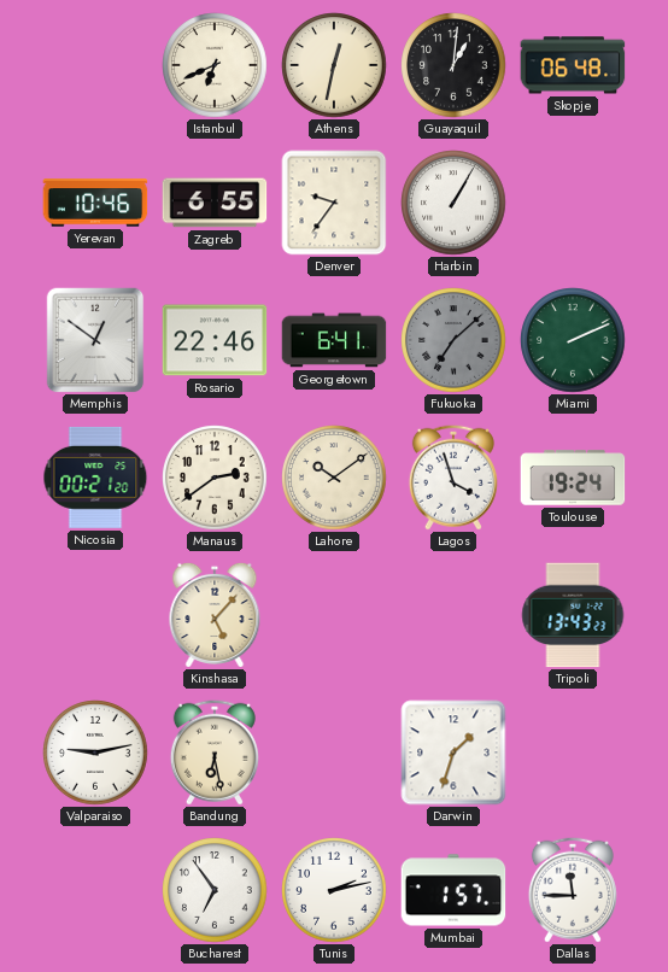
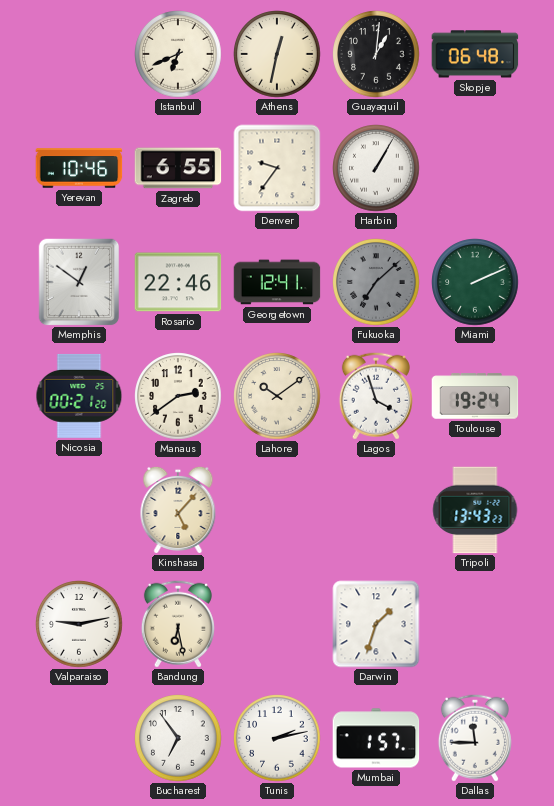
Georgetown: 6:41 -> 12:41
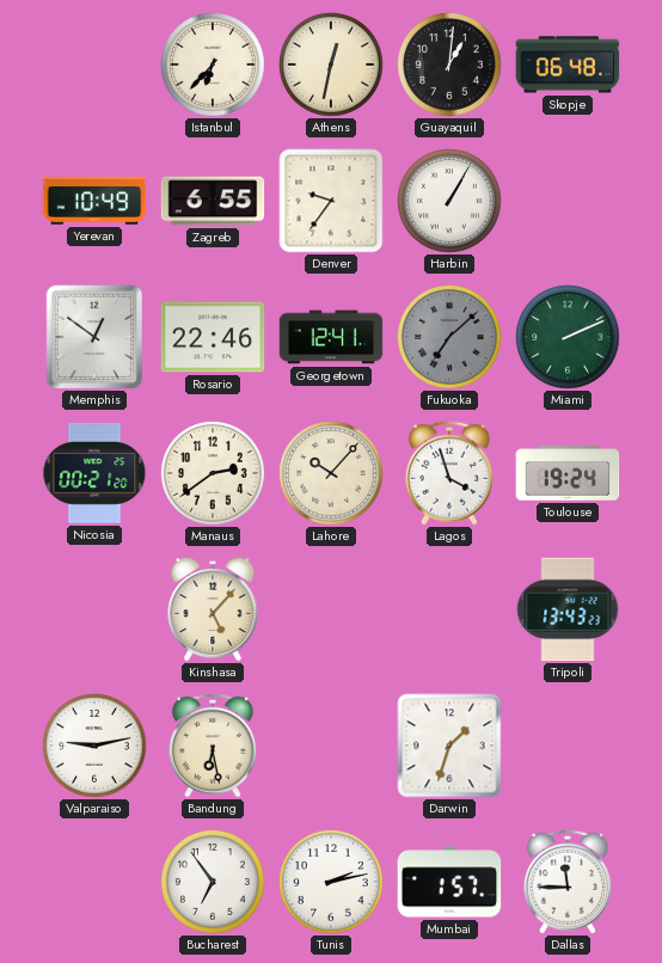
Istanbul: 6:41 -> 6:37
Yerevan: 10:46 -> 10:49
Lahore: 10:09 -> 10:07
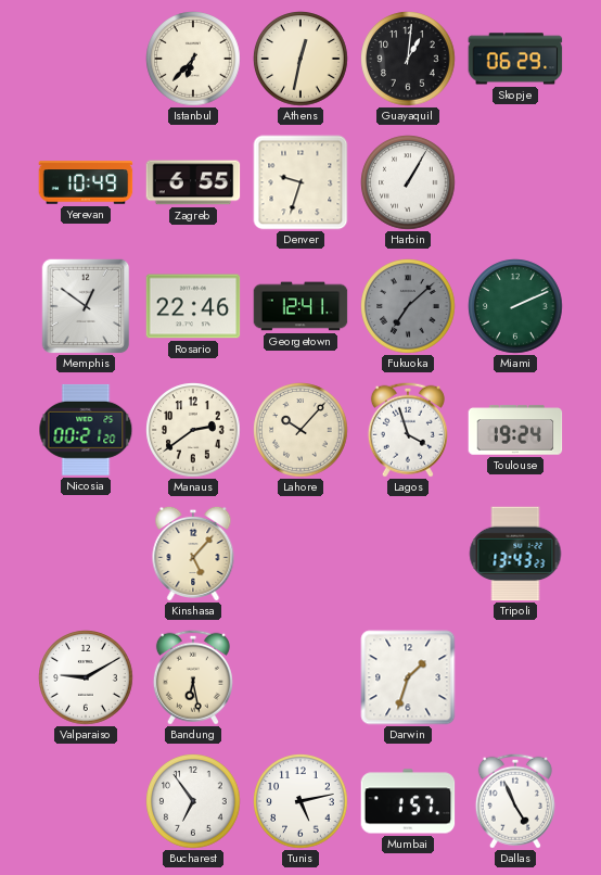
Skopje: 06:48 -> 06:29
Denver: 9:36 -> 9:33
Valparaiso: 9:13 -> 9:10
Tunis: 2:13 -> 5:13
Dallas: 11:45 -> 4:56
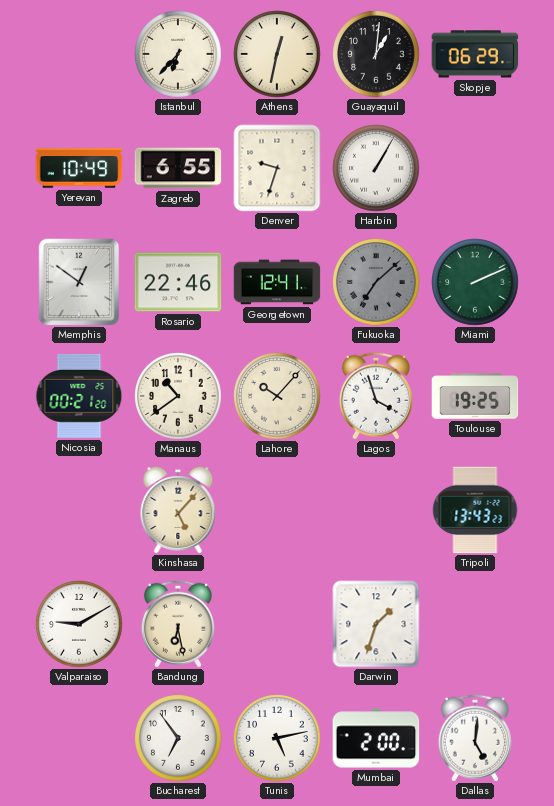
Manaus: 2:39 -> 10:39
Toulouse: 19:24 -> 19:25
Mumbai: 1:57 -> 2:00
Dallas: 4:56 -> 5:01
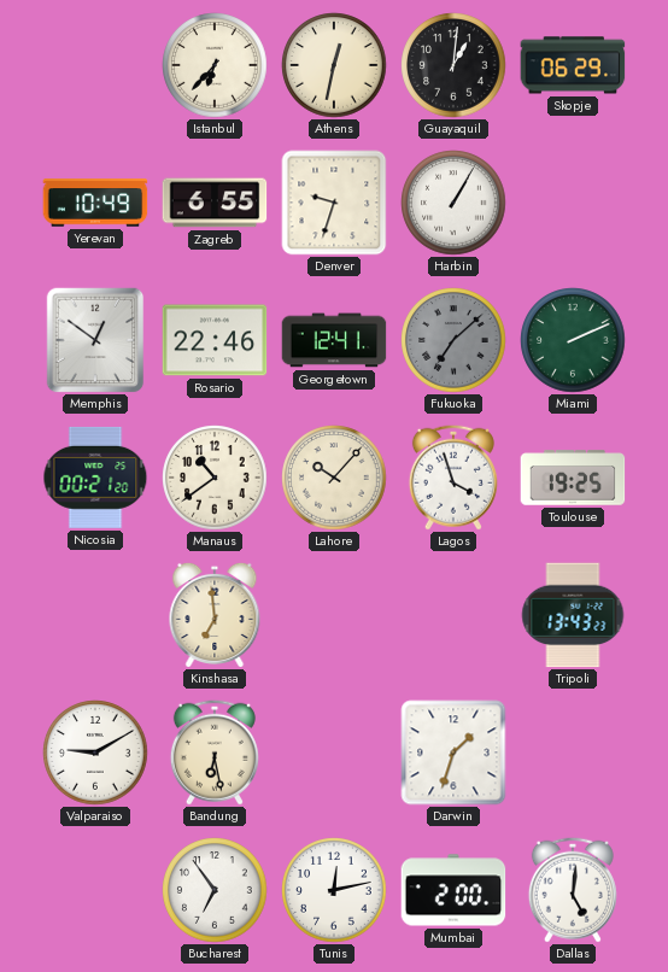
Kinshasa: 5:07 -> 6:59
Tunis: 5:13 -> 12:13
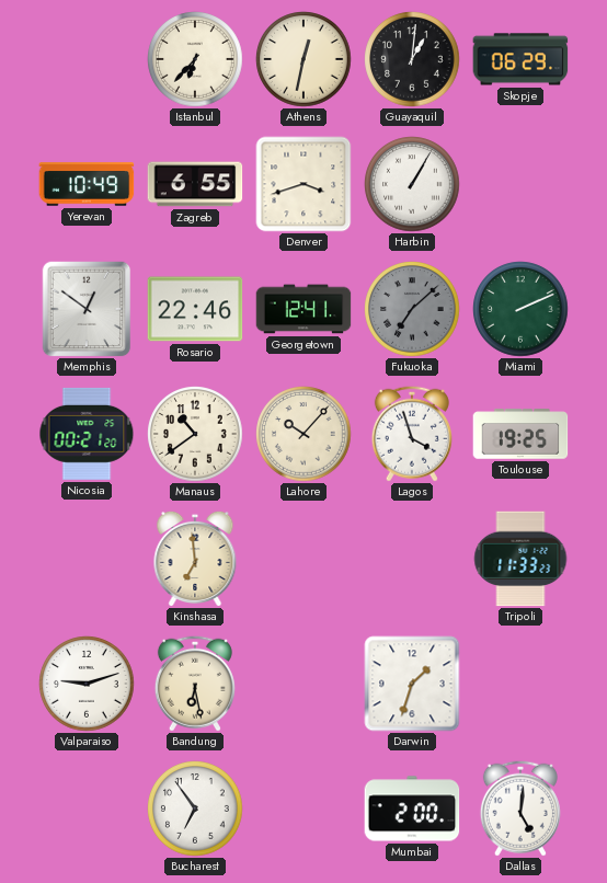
Denver: 9:33 -> 3:42
Tripoli: 13:43 -> 11:33
Valparaiso: 9:10 -> 9:12
Tunis: 12:13 -> none
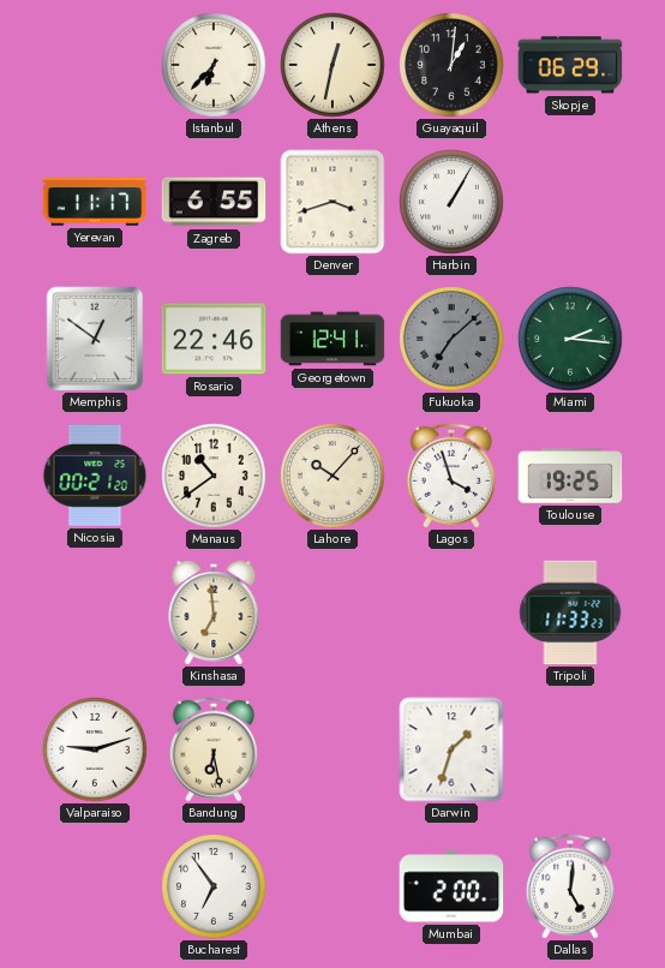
Yerevan: 10:49 -> 11:17
Miami: 2:11 -> 2:16
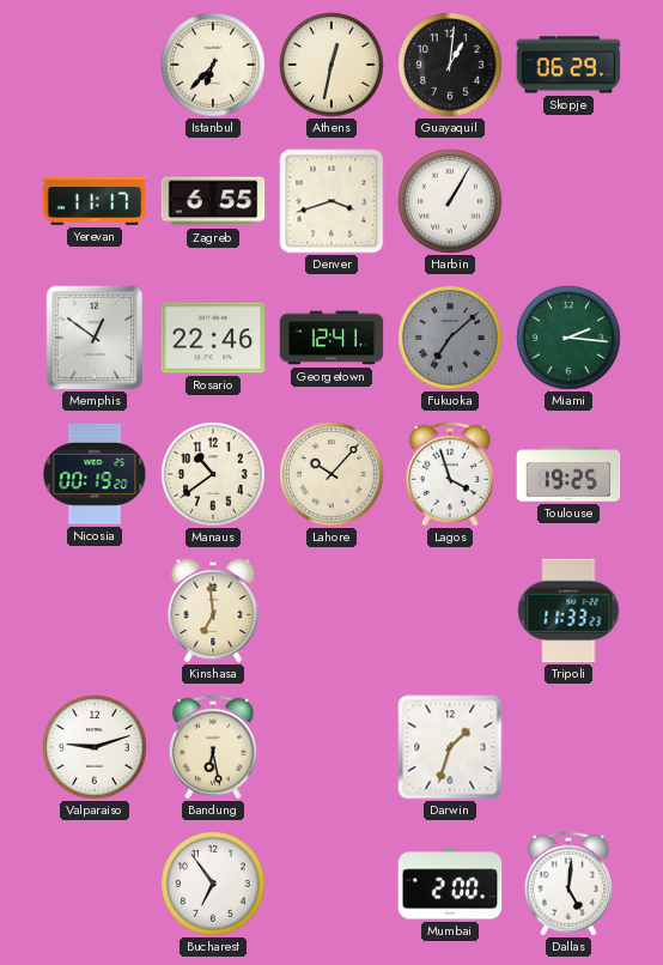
Nicosia: 00:21 -> 00:19
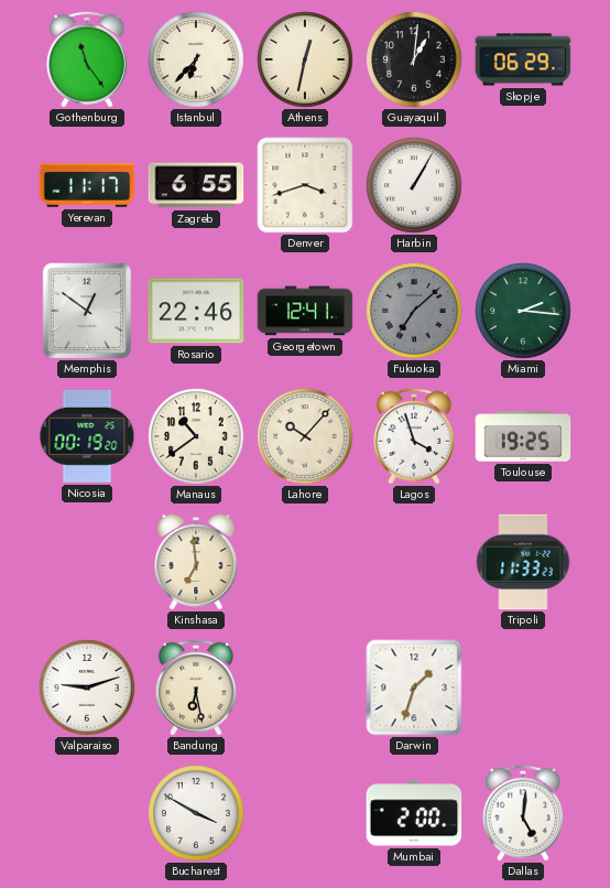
Gothenburg: none -> 11:24
Bucharest: 6:54 -> 3:50
